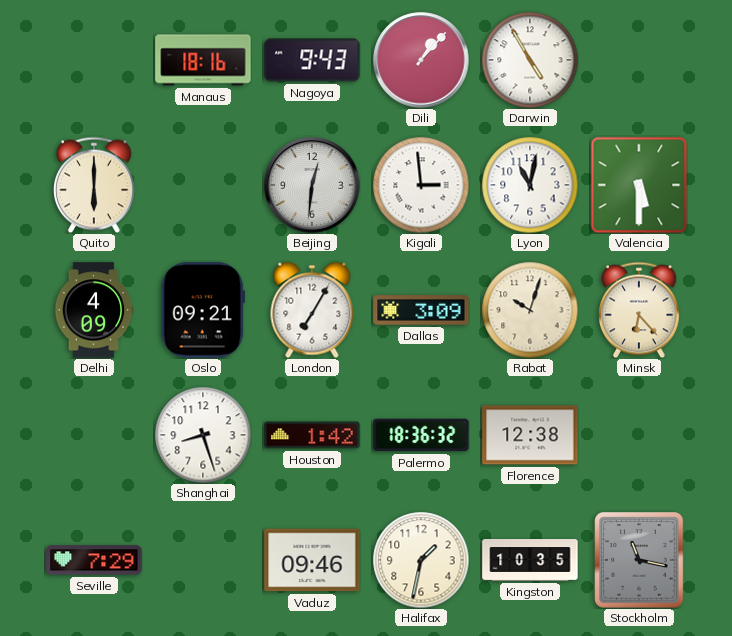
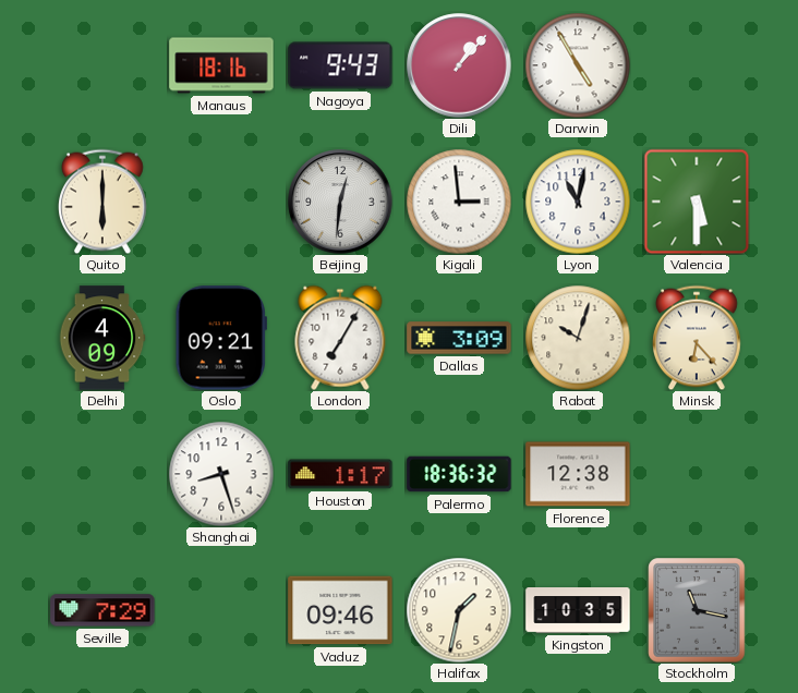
Houston: 1:42 -> 1:17
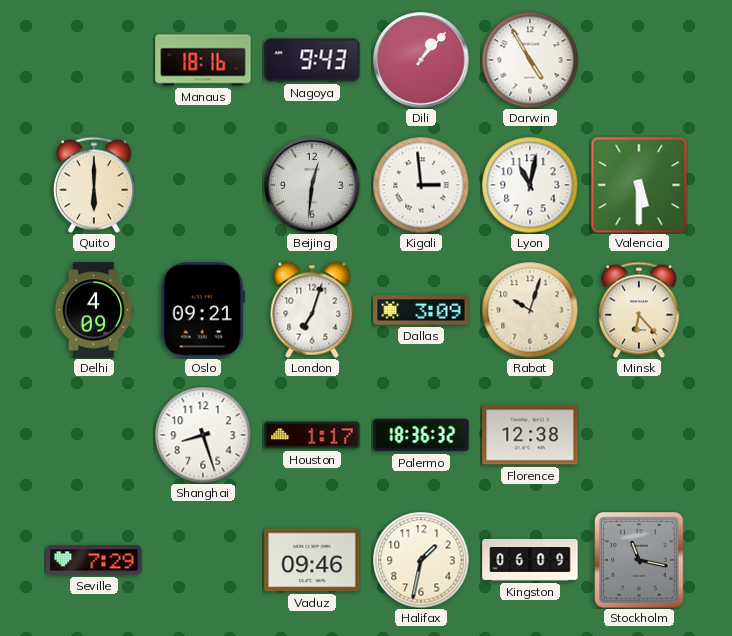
London: 7:05 -> 7:03
Kingston: 10:35 -> 06:09
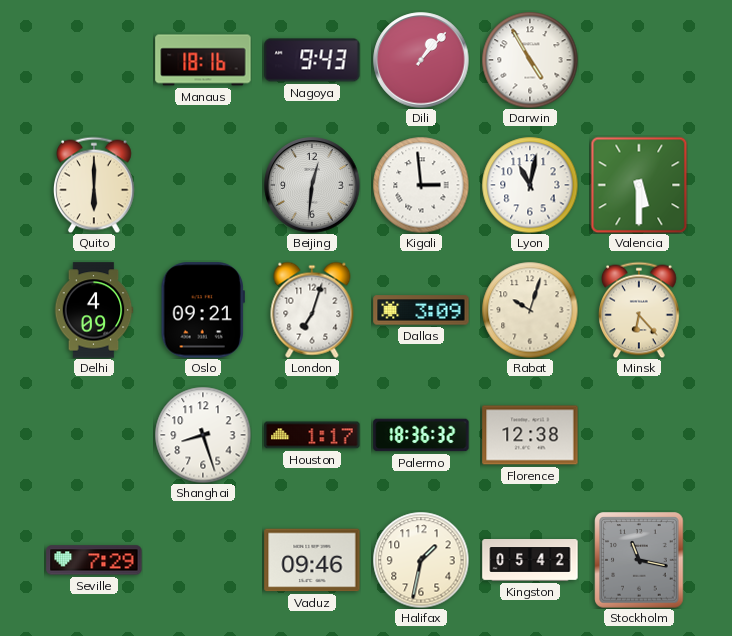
Kingston: 06:09 -> 05:42
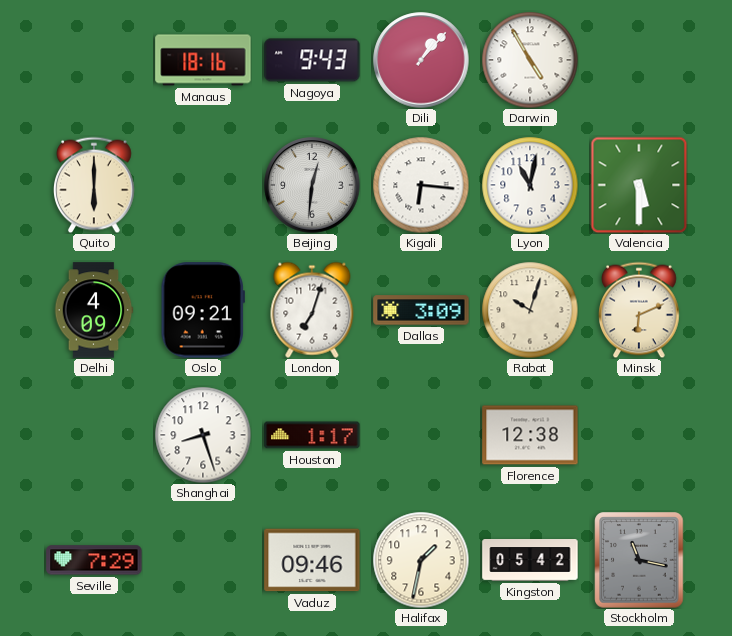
Kigali: 2:59 -> 6:16
Minsk: 6:23 -> 6:11
Palermo: 18:36 -> none
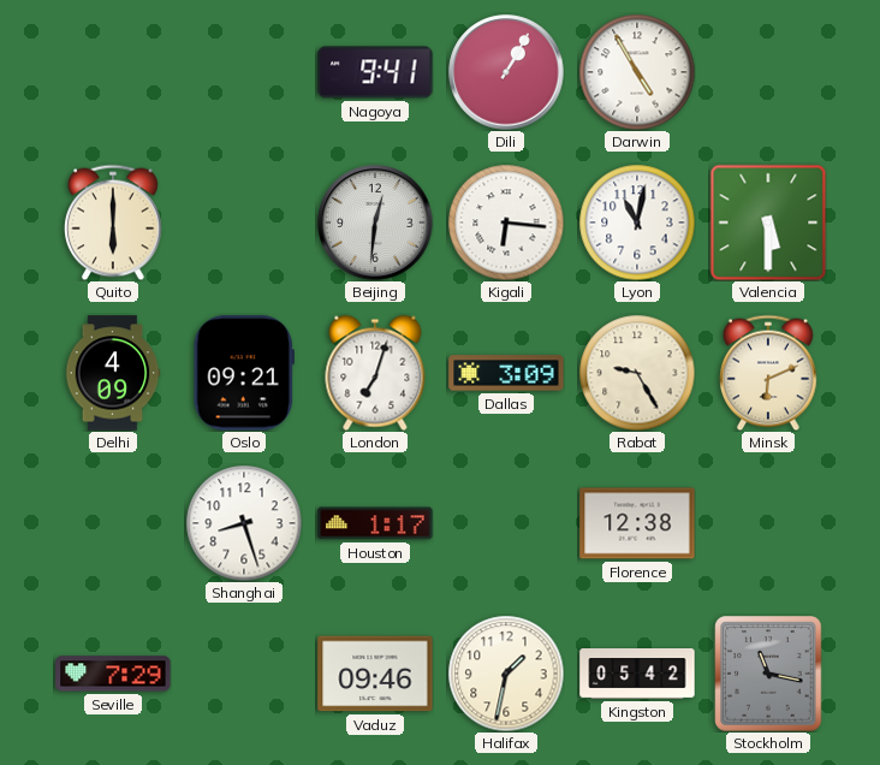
Manaus: 18:16 -> none
Nagoya: 9:43 -> 9:41
Dili: 1:07 -> 1:05
Rabat: 10:03 -> 9:25
